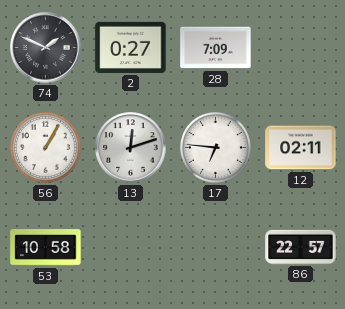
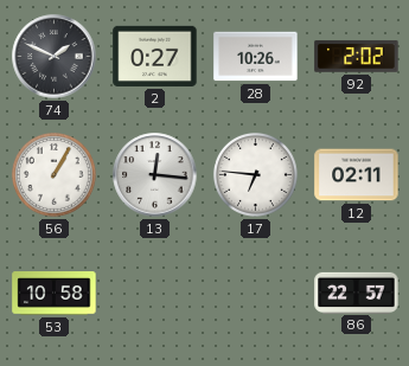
28: 7:09 -> 10:26
92: none -> 2:02
13: 12:12 -> 12:16
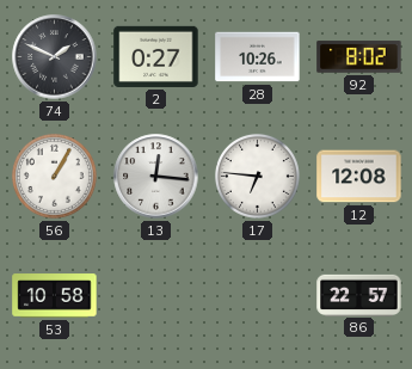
92: 2:02 -> 8:02
12: 02:11 -> 12:08
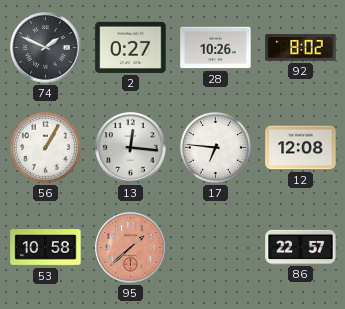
95: none -> 1:38
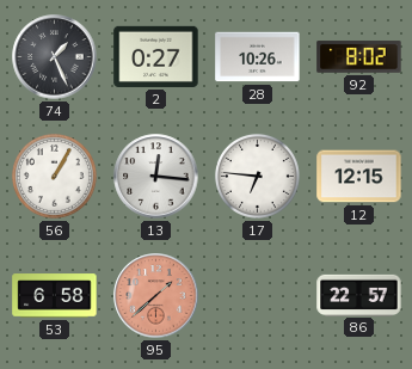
74: 1:49 -> 1:26
12: 12:08 -> 12:15
53: 10:58 -> 6:58
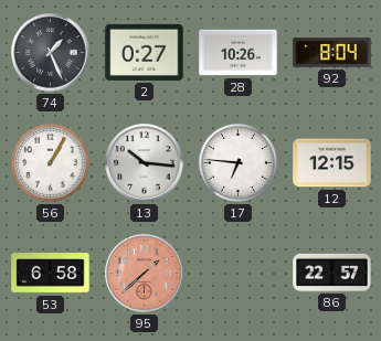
92: 8:02 -> 8:04
13: 12:16 -> 10:16
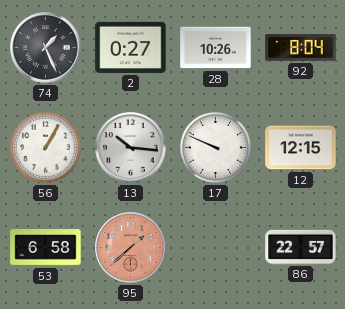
17: 6:46 -> 9:49
